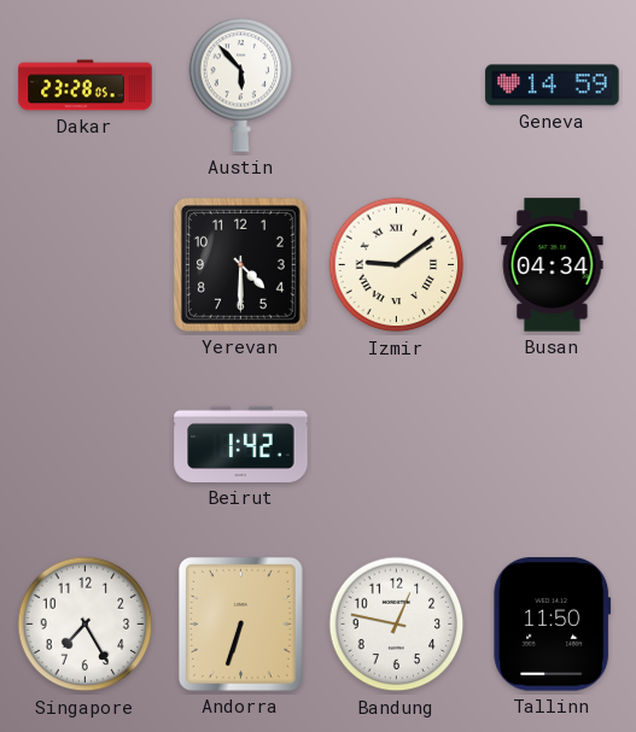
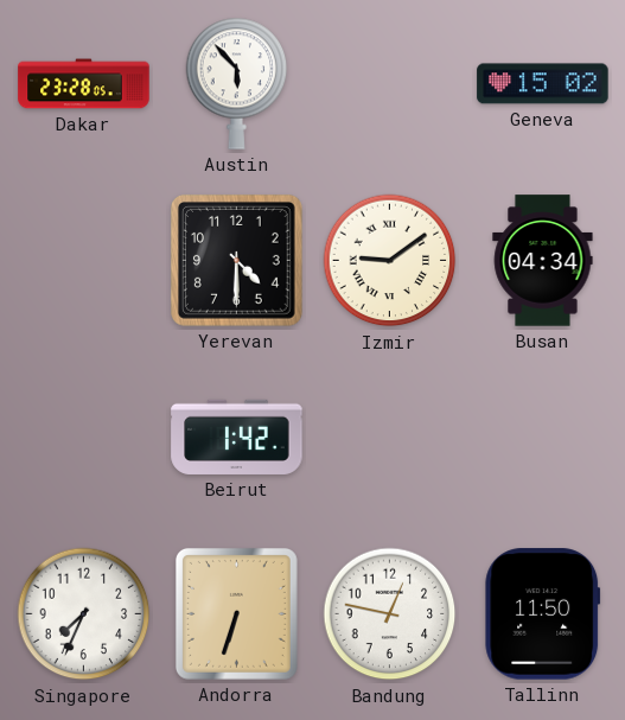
Geneva: 14:59 -> 15:02
Singapore: 7:25 -> 7:34
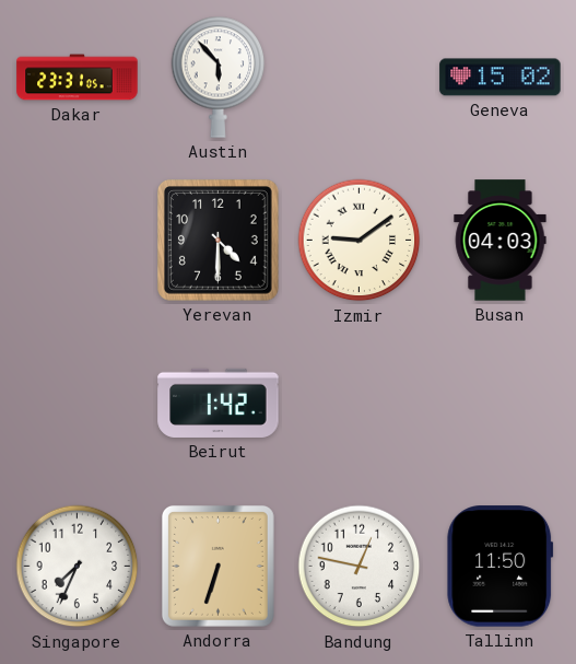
Dakar: 23:28 -> 23:31
Busan: 04:34 -> 04:03
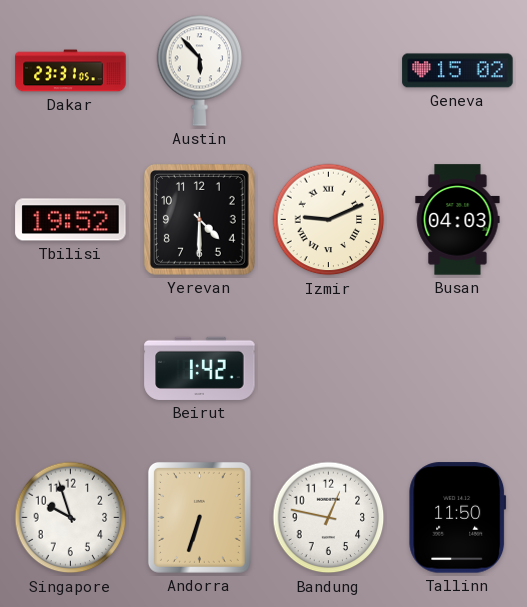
Tbilisi: none -> 19:52
Izmir: 9:09 -> 9:11
Singapore: 7:34 -> 9:57
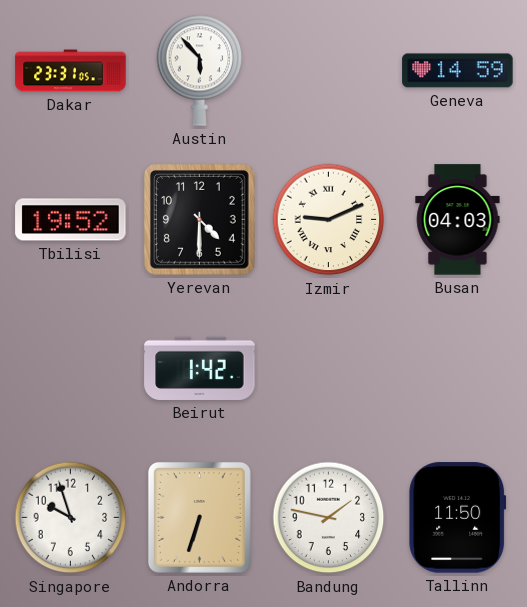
Geneva: 15:02 -> 14:59
Bandung: 12:47 -> 1:47
